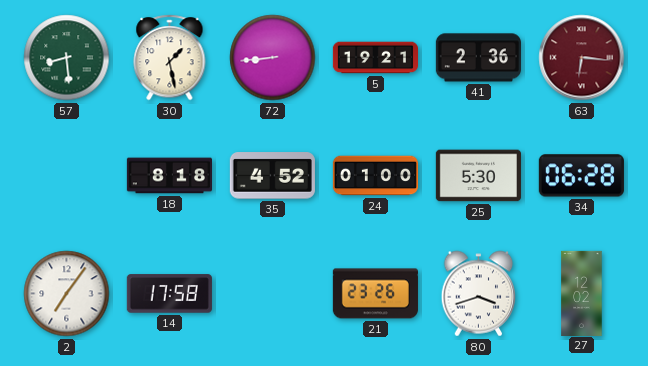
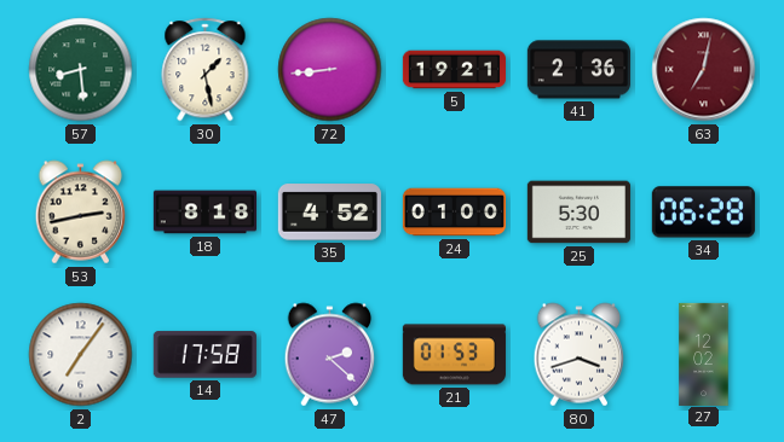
63: 6:16 -> 7:02
53: none -> 2:43
47: none -> 2:22
21: 23:26 -> 01:53
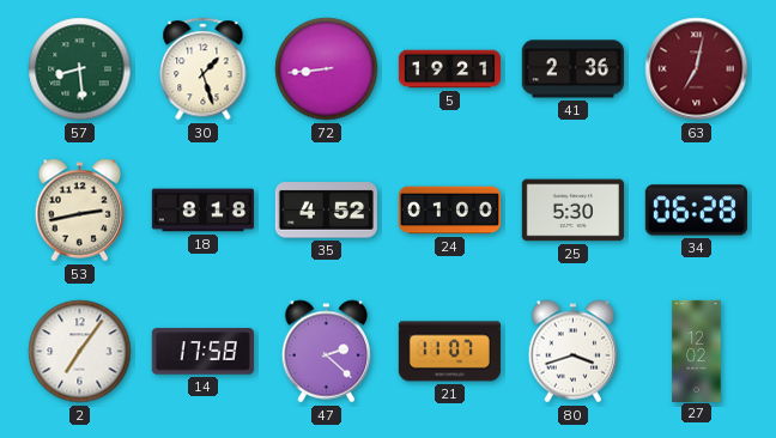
30: 1:28 -> 1:27
21: 01:53 -> 11:07
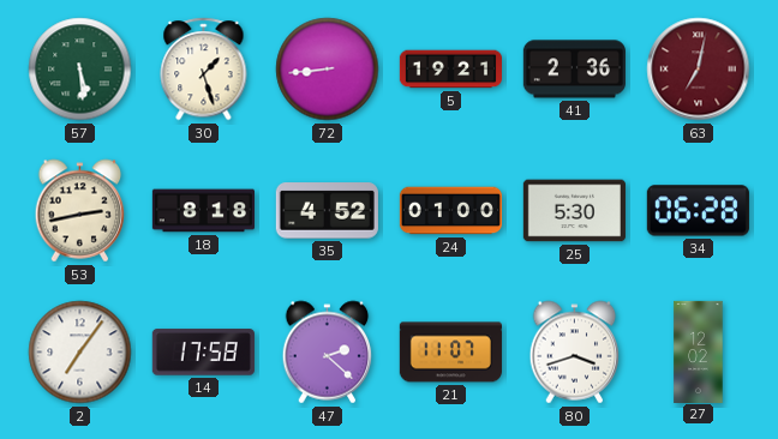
57: 8:29 -> 5:29
